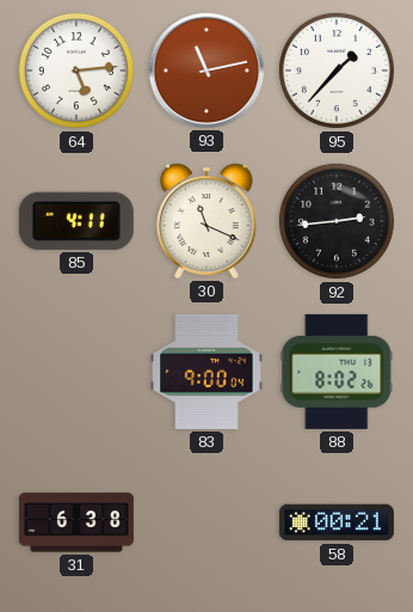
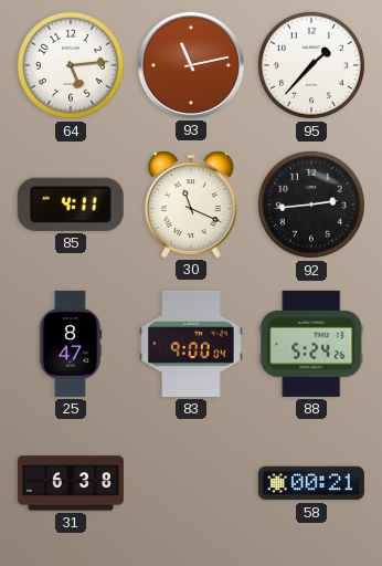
25: none -> 8:47
88: 8:02 -> 5:24
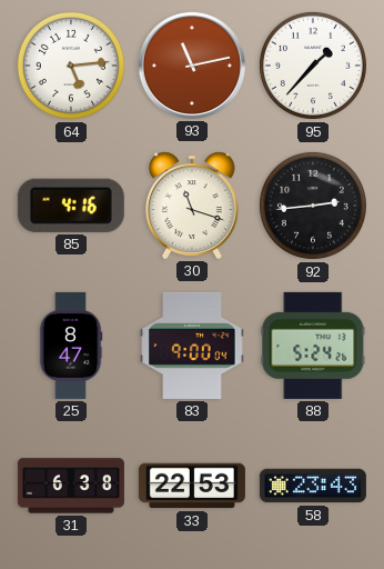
85: 4:11 -> 4:16
30: 11:19 -> 11:18
33: none -> 22:53
58: 00:21 -> 23:43
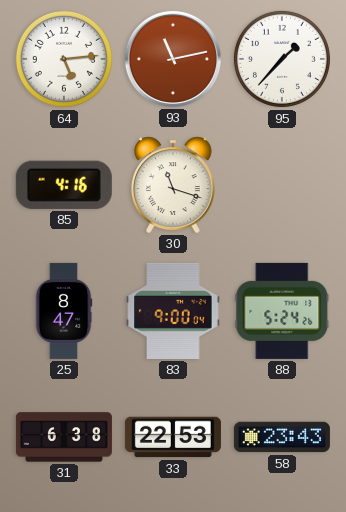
92: 2:44 -> none
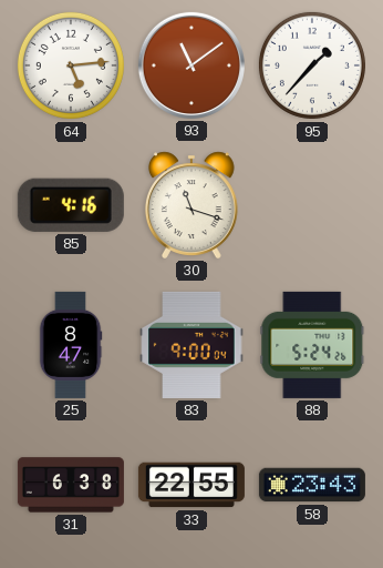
93: 11:13 -> 11:09
33: 22:53 -> 22:55
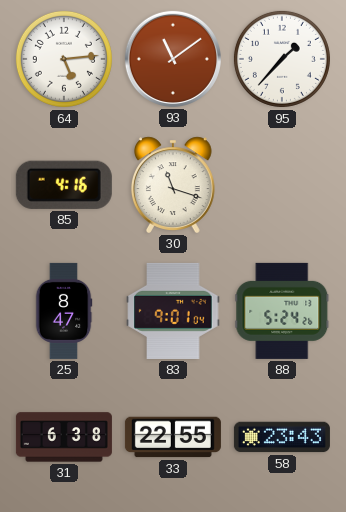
83: 9:00 -> 9:01
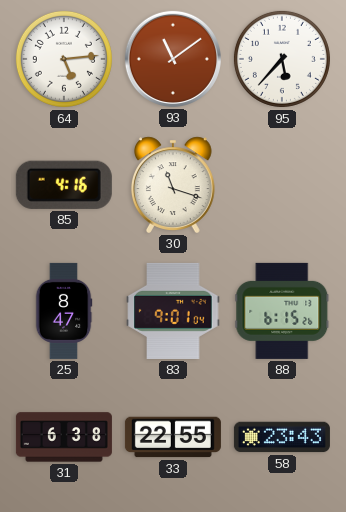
95: 1:37 -> 5:37
88: 5:24 -> 6:15
